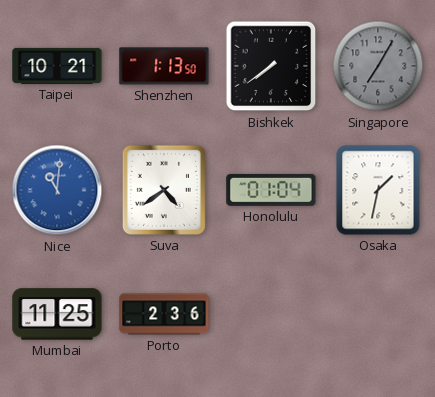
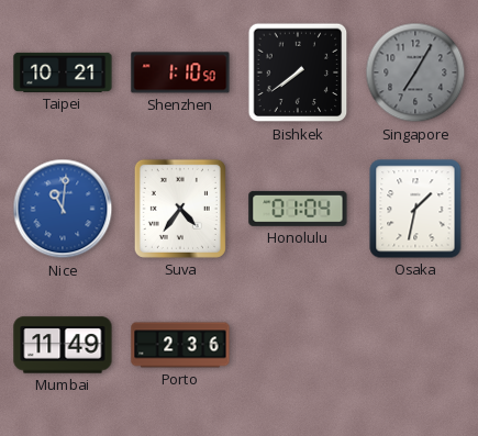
Shenzhen: 1:13 -> 1:10
Suva: 4:39 -> 4:36
Mumbai: 11:25 -> 11:49
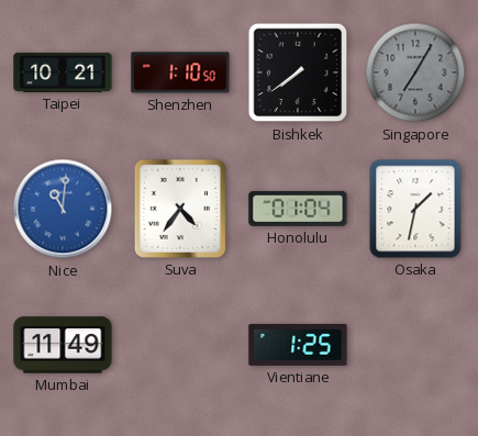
Porto: 2:36 -> none
Vientiane: none -> 1:25
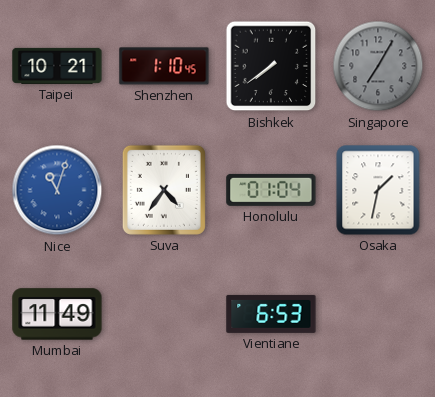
Shenzhen: 1:10:50 -> 1:10:45
Nice: 11:01 -> 11:03
Vientiane: 1:25 -> 6:53
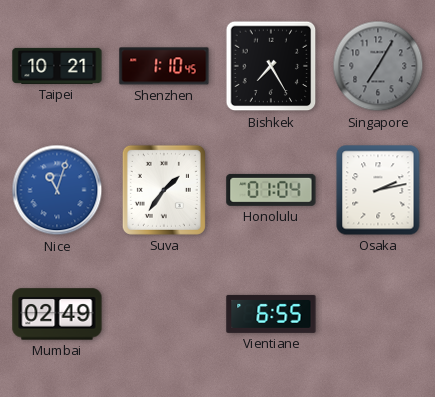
Bishkek: 7:39 -> 7:25
Suva: 4:36 -> 1:36
Osaka: 1:32 -> 2:13
Mumbai: 11:49 -> 02:49
Vientiane: 6:53 -> 6:55
